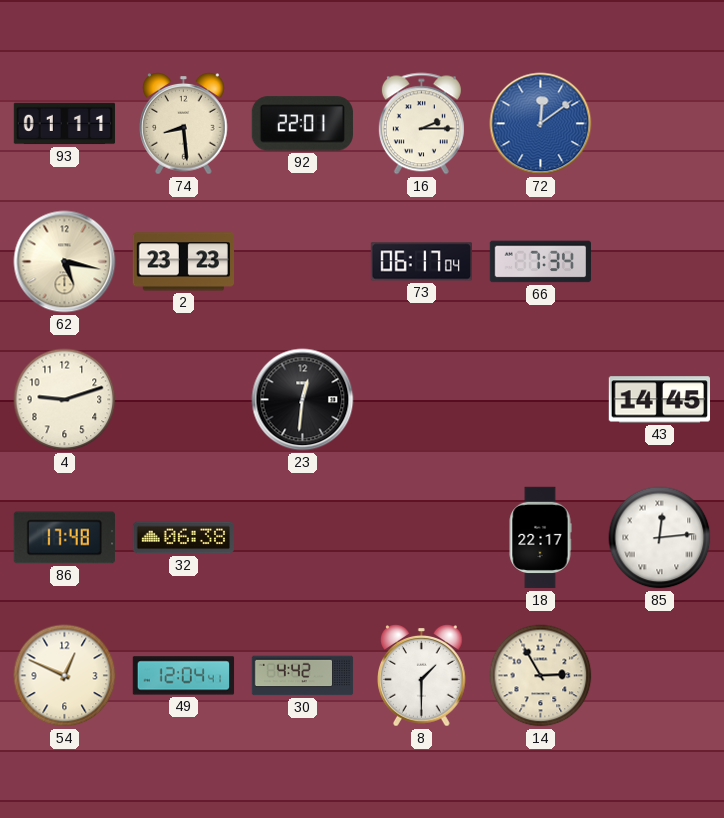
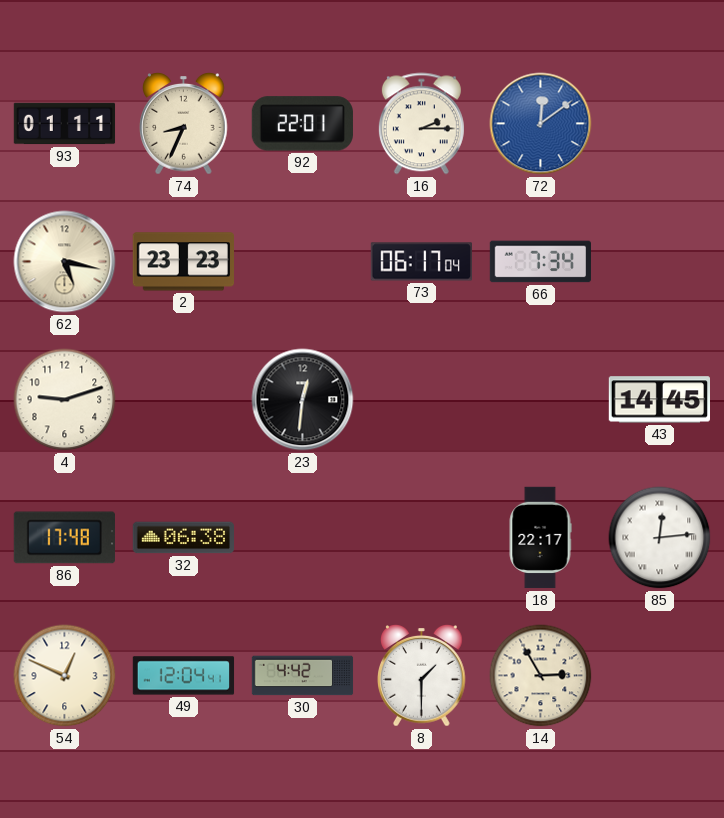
74: 8:29 -> 8:34
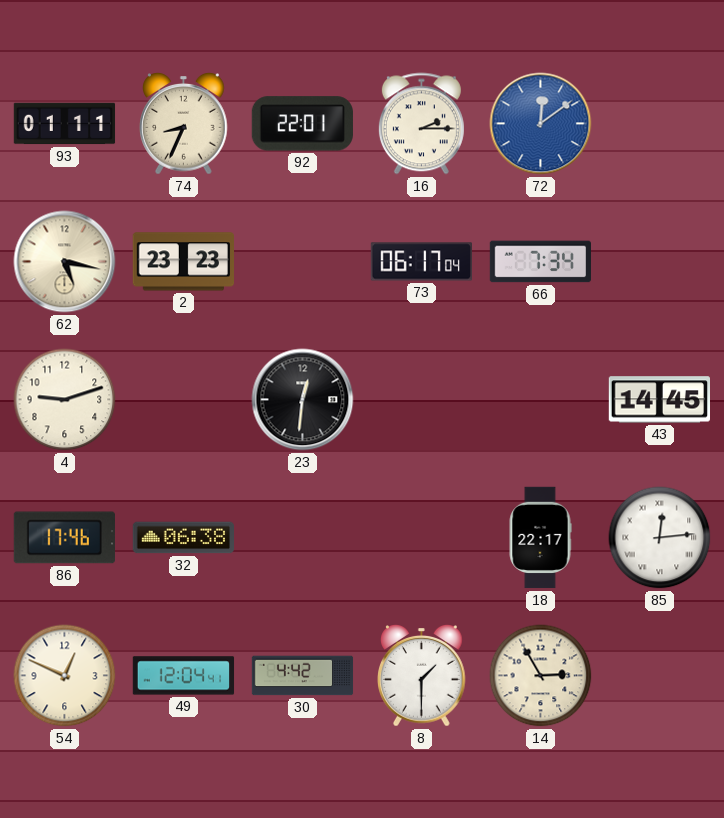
86: 17:48 -> 17:46
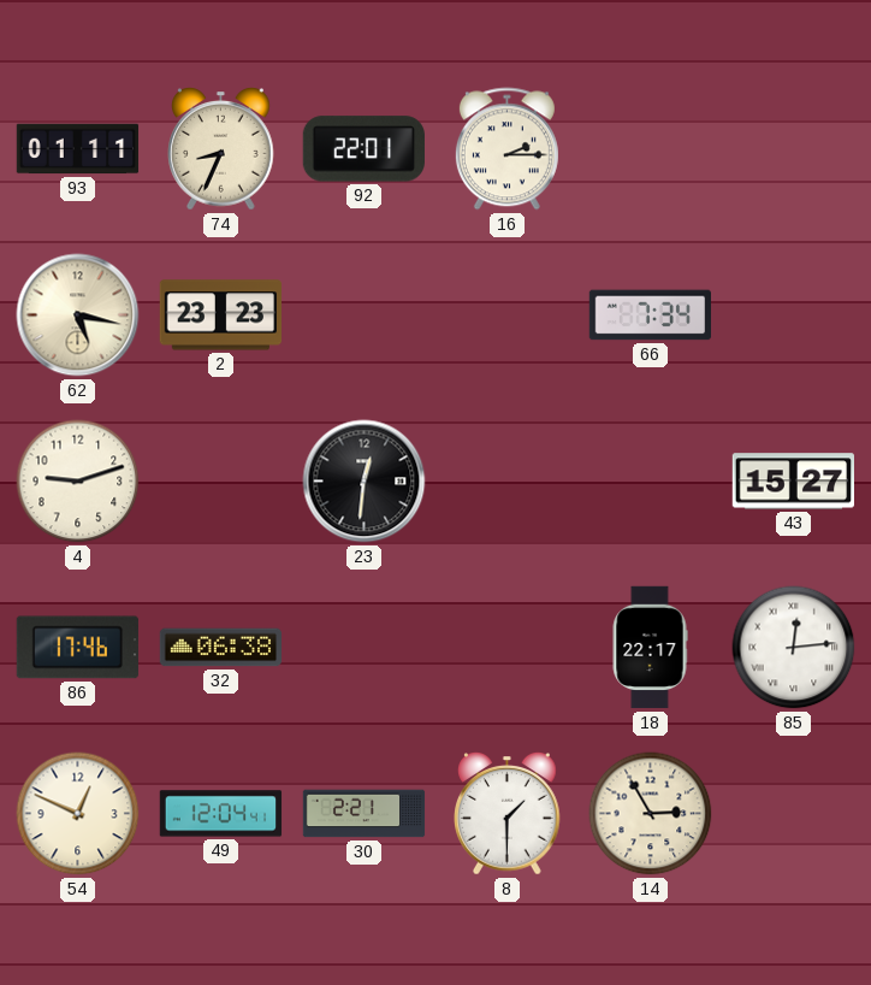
72: 12:09 -> none
73: 06:17 -> none
43: 14:45 -> 15:27
30: 4:42 -> 2:21
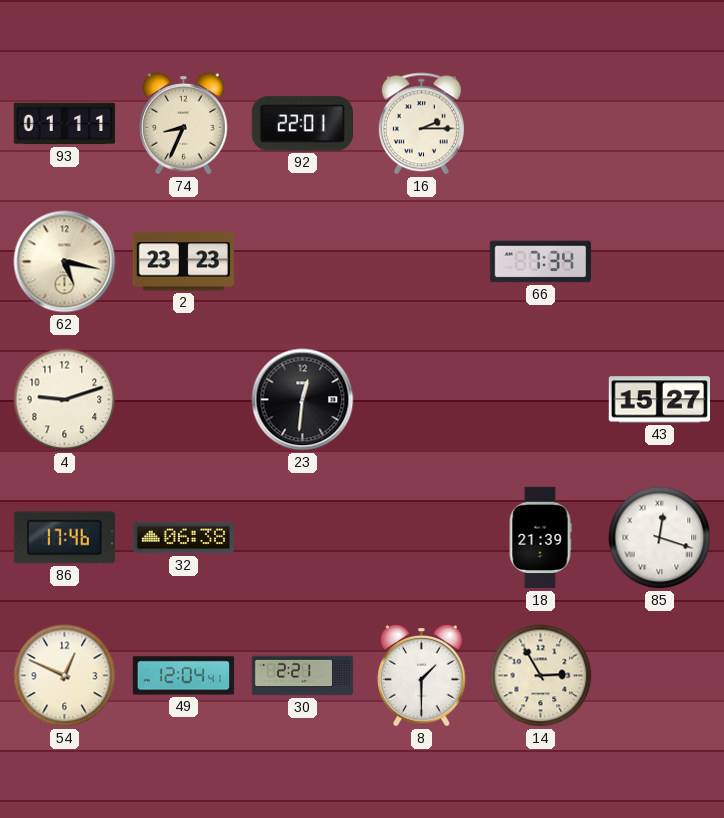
18: 22:17 -> 21:39
85: 12:14 -> 12:18
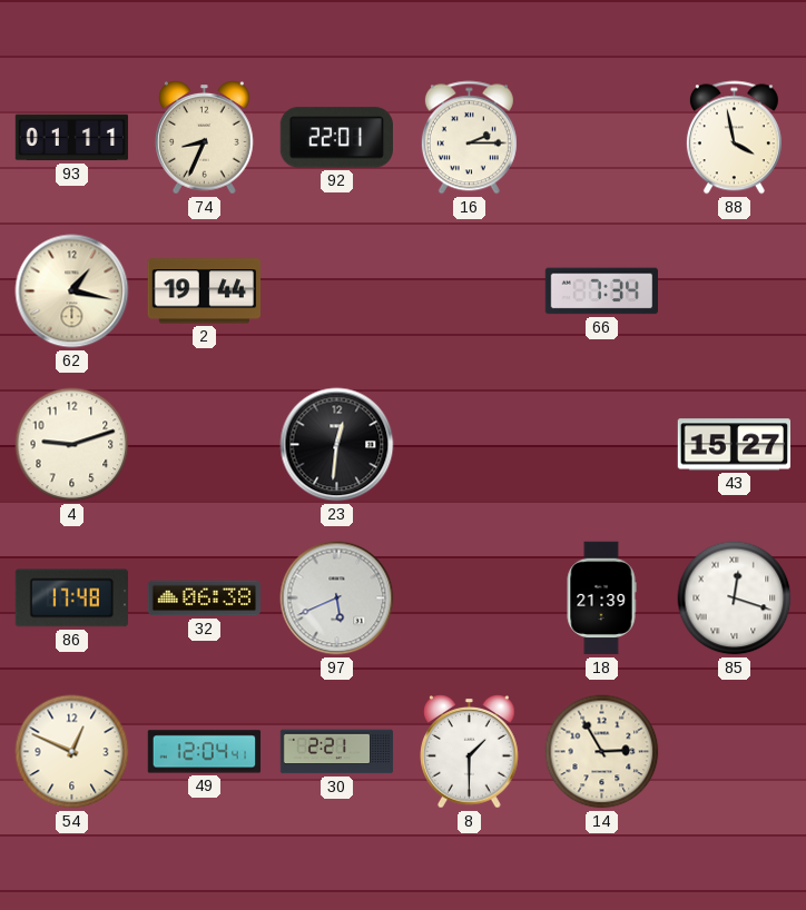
88: none -> 3:58
62: 5:17 -> 1:17
2: 23:23 -> 19:44
86: 17:46 -> 17:48
97: none -> 5:41
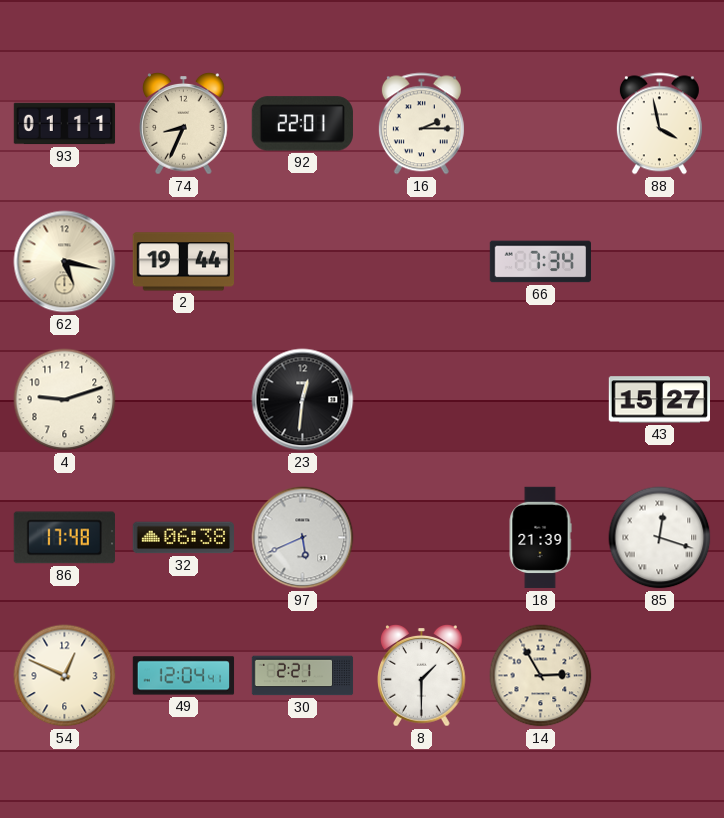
62: 1:17 -> 5:17
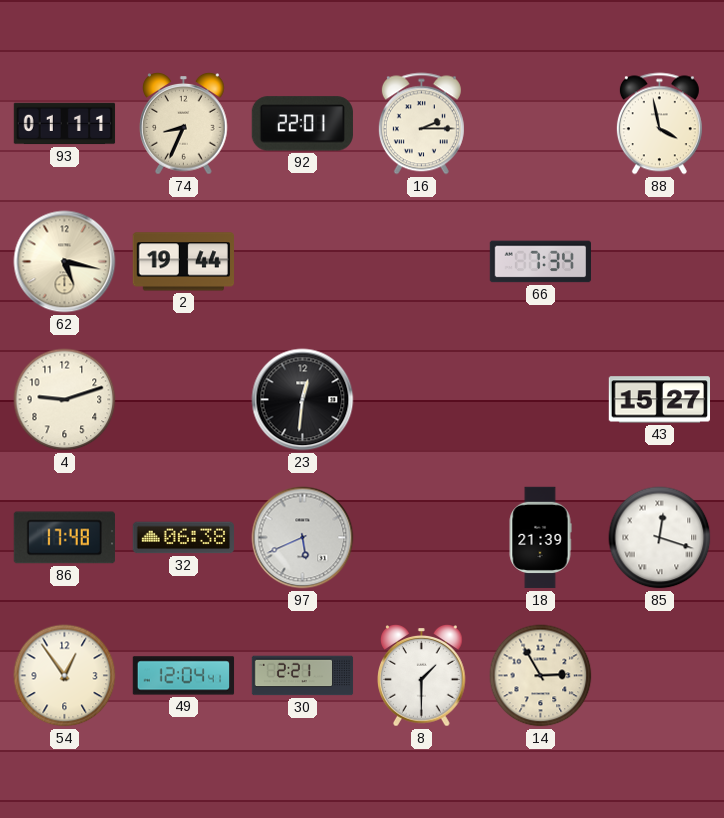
54: 12:49 -> 12:54
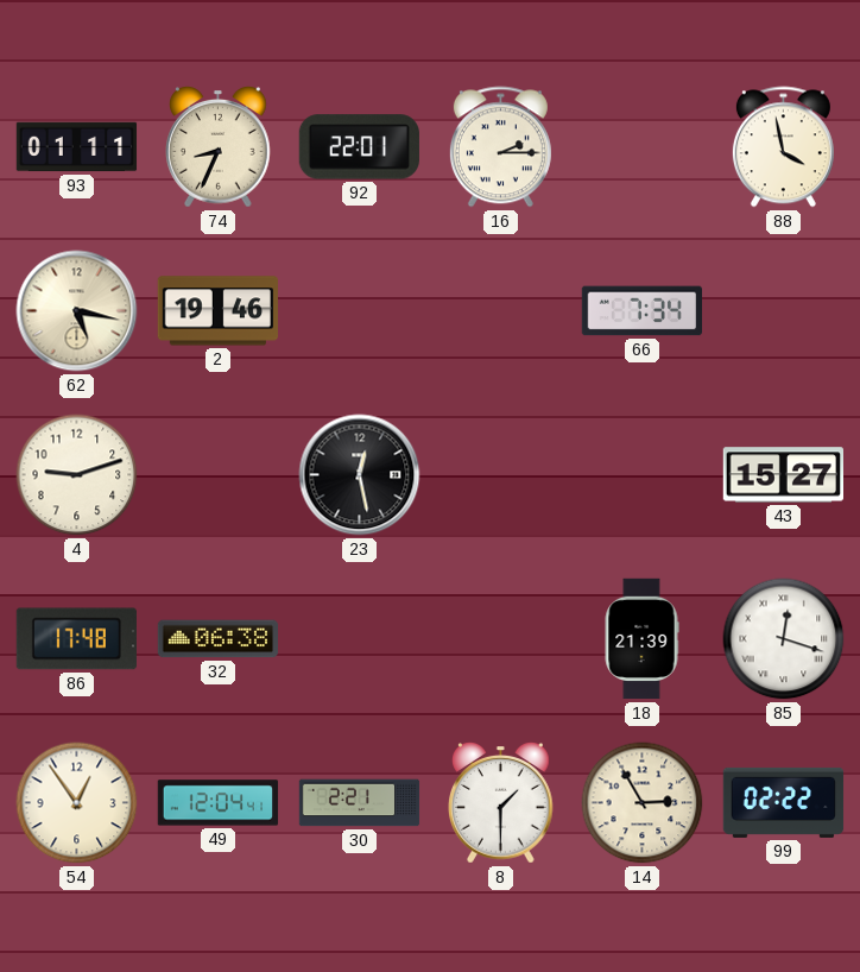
2: 19:44 -> 19:46
23: 12:31 -> 12:28
97: 5:41 -> none
99: none -> 02:22
